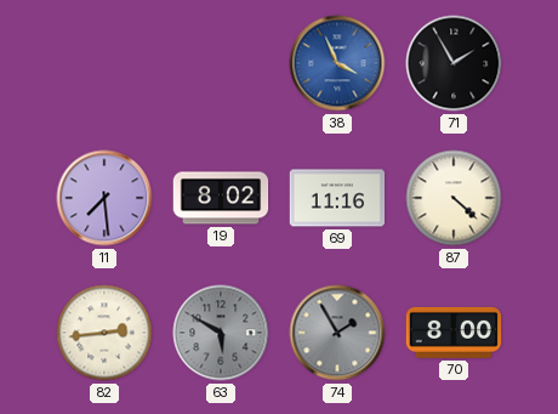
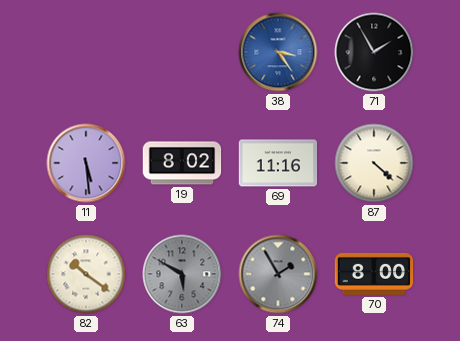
38: 3:56 -> 3:24
11: 7:29 -> 5:29
82: 2:44 -> 10:21
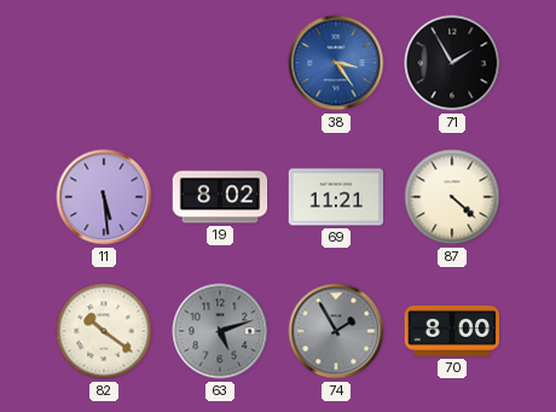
69: 11:16 -> 11:21
63: 5:50 -> 5:12
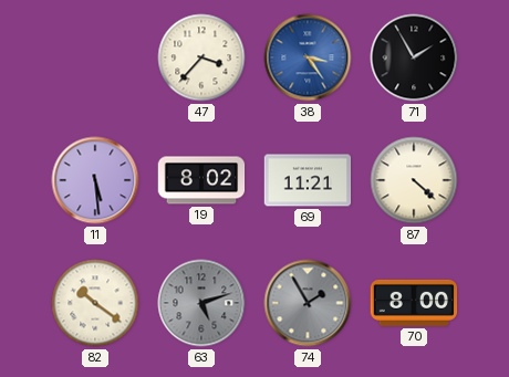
47: none -> 3:37
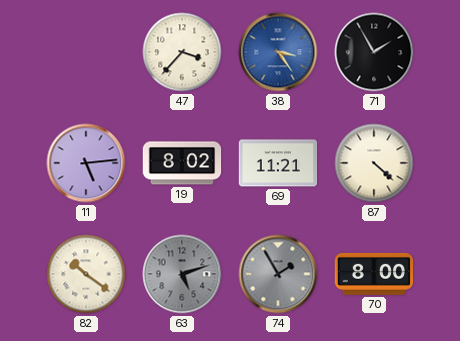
11: 5:29 -> 5:14
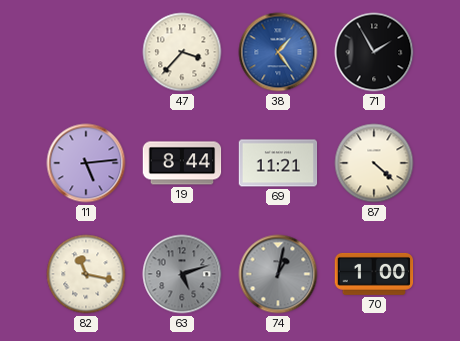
38: 3:24 -> 1:24
19: 8:02 -> 8:44
82: 10:21 -> 11:17
74: 1:55 -> 1:02
70: 8:00 -> 1:00
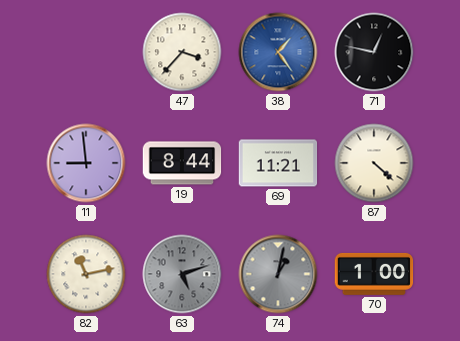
71: 1:55 -> 12:47
11: 5:14 -> 8:59
82: 11:17 -> 11:13
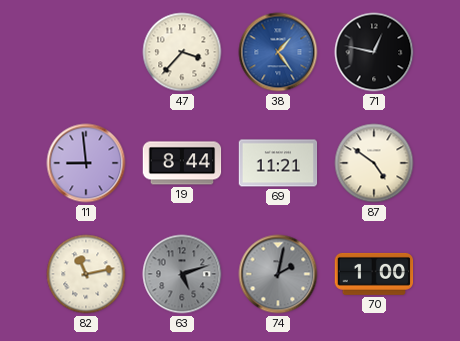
87: 4:22 -> 4:51
74: 1:02 -> 2:02
